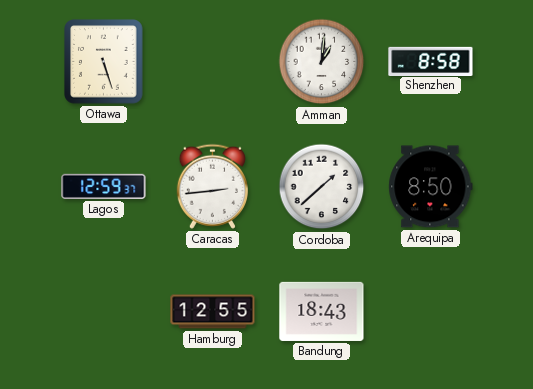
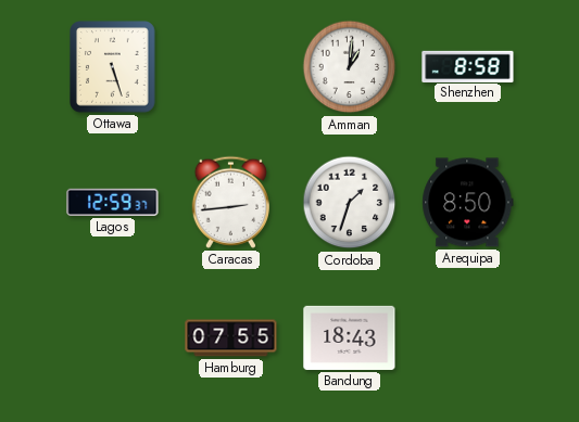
Cordoba: 1:38 -> 1:33
Hamburg: 12:55 -> 07:55
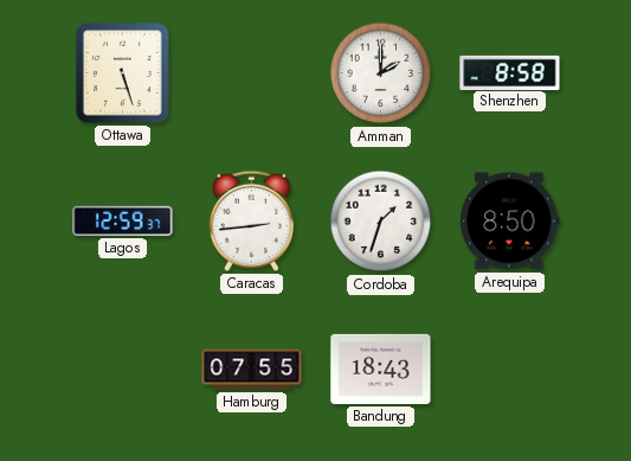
Amman: 1:01 -> 2:00
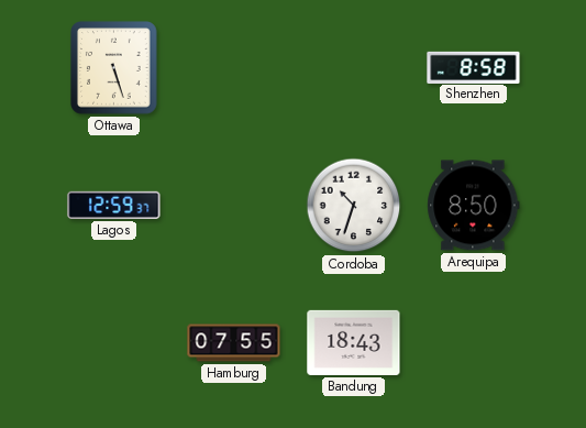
Amman: 2:00 -> none
Caracas: 2:44 -> none
Cordoba: 1:33 -> 10:33
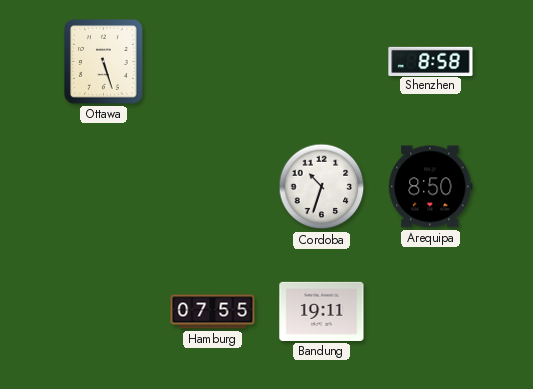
Lagos: 12:59 -> none
Bandung: 18:43 -> 19:11
